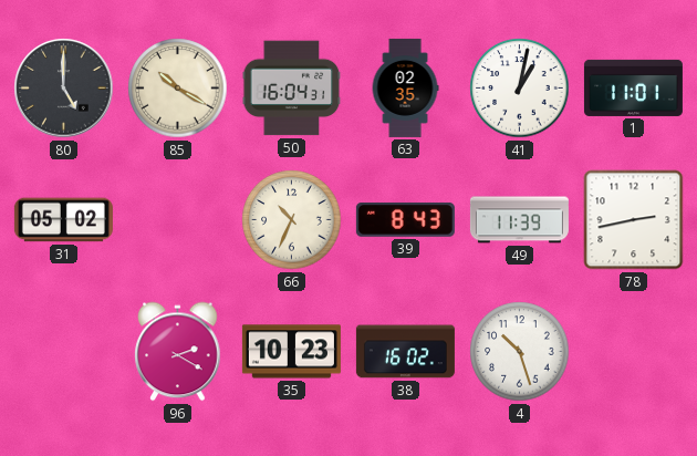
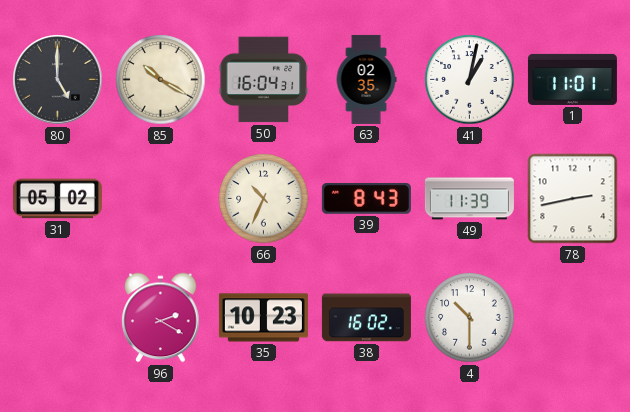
4: 10:27 -> 10:30
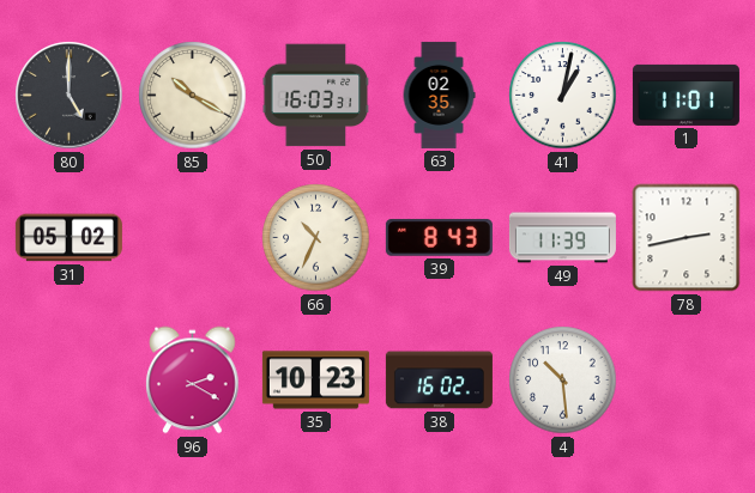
50: 16:04 -> 16:03
4: 10:30 -> 10:29
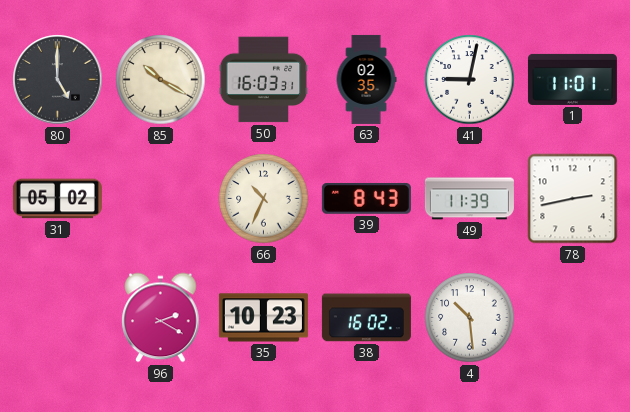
41: 1:02 -> 9:02
